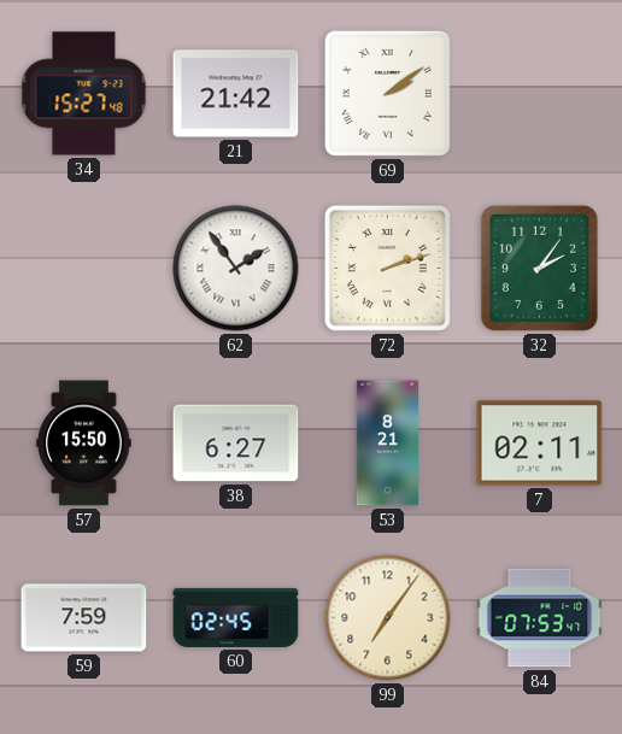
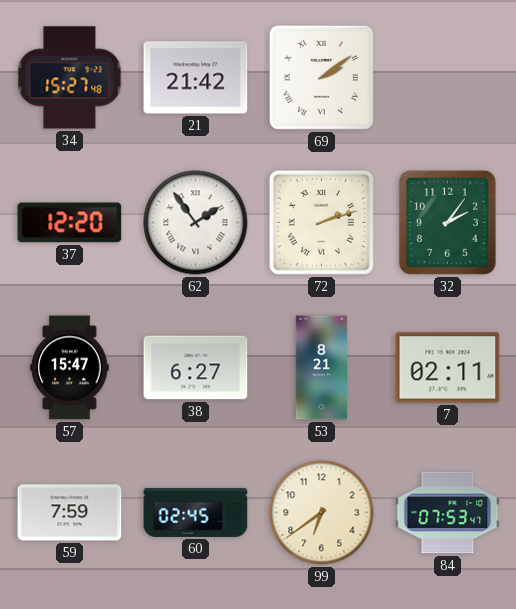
37: none -> 12:20
57: 15:50 -> 15:47
99: 7:06 -> 6:39
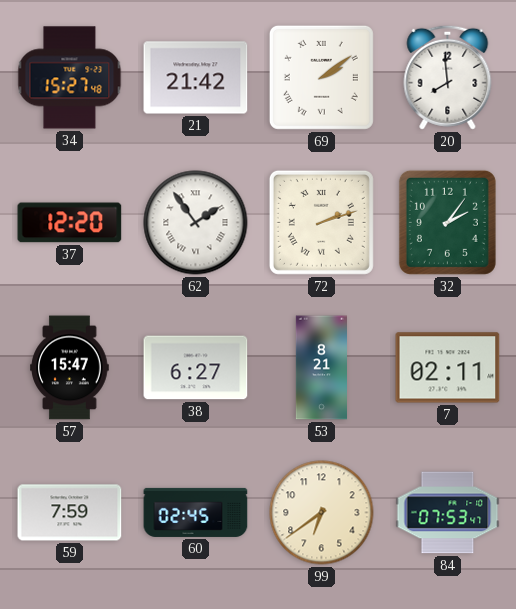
20: none -> 7:59
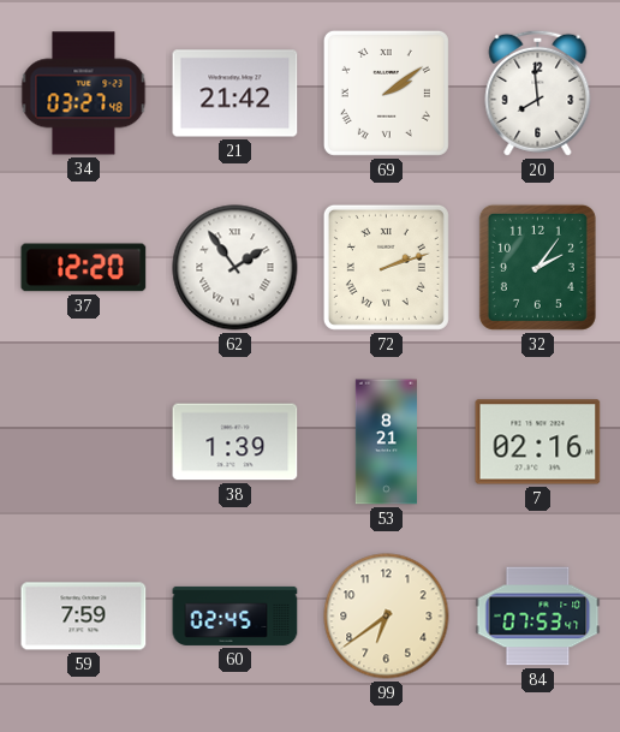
34: 15:27 -> 03:27
57: 15:47 -> none
38: 6:27 -> 1:39
7: 02:11 -> 02:16
